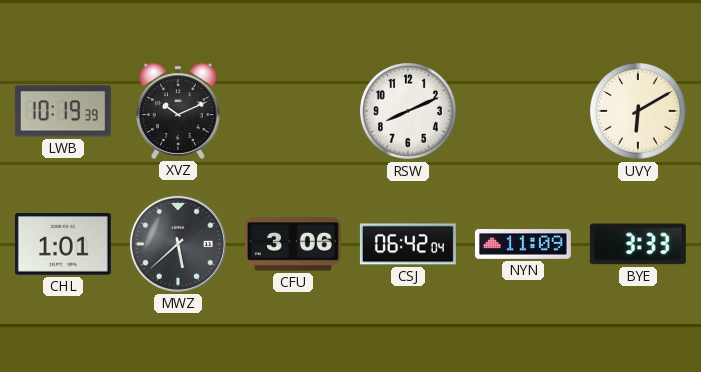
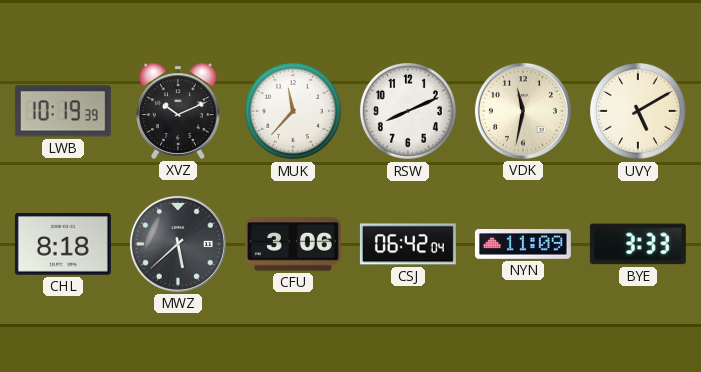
MUK: none -> 11:37
VDK: none -> 11:32
UVY: 6:10 -> 5:10
CHL: 1:01 -> 8:18
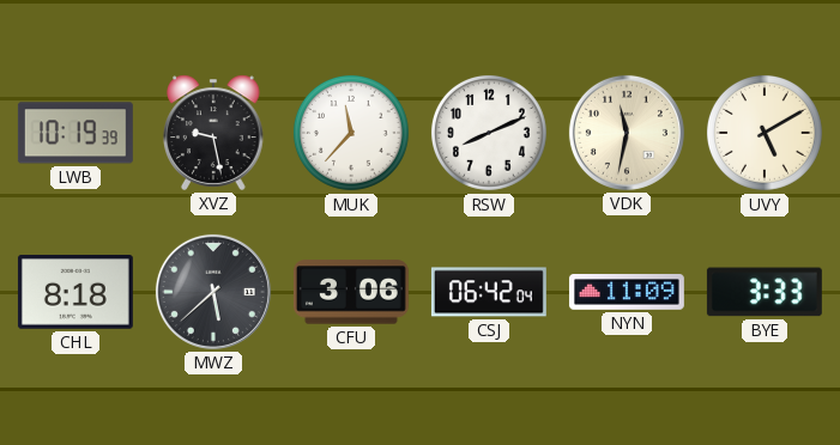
XVZ: 10:11 -> 9:28
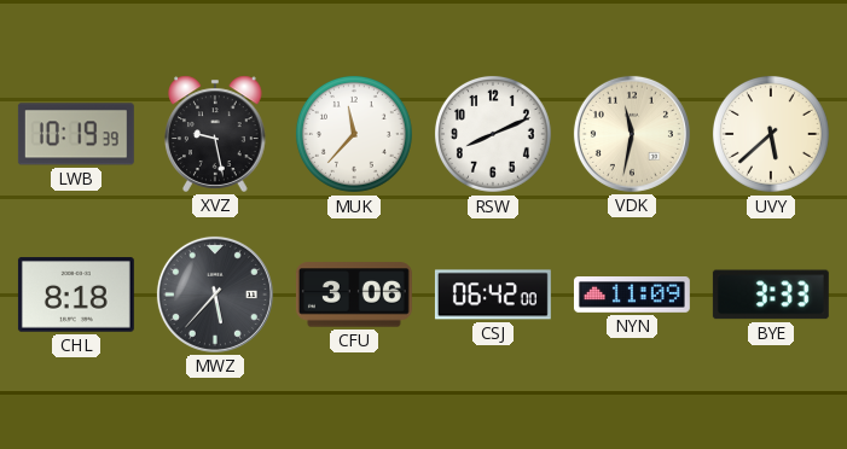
UVY: 5:10 -> 5:38
MWZ: 5:38 -> 5:37
CSJ: 06:42:04 -> 06:42:00
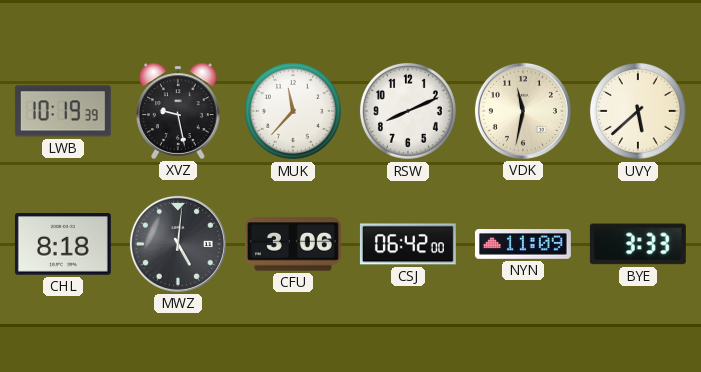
MWZ: 5:37 -> 5:01
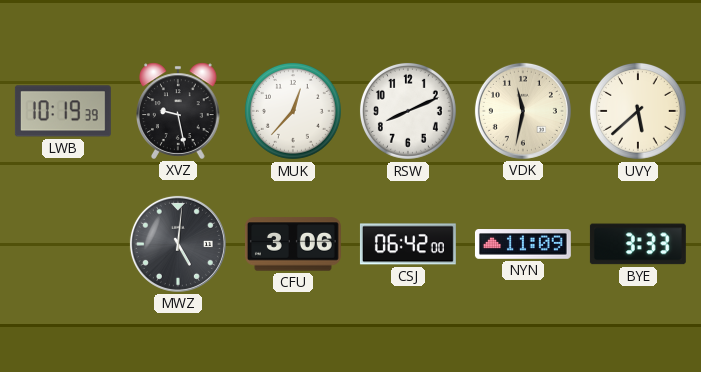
MUK: 11:37 -> 12:37
CHL: 8:18 -> none
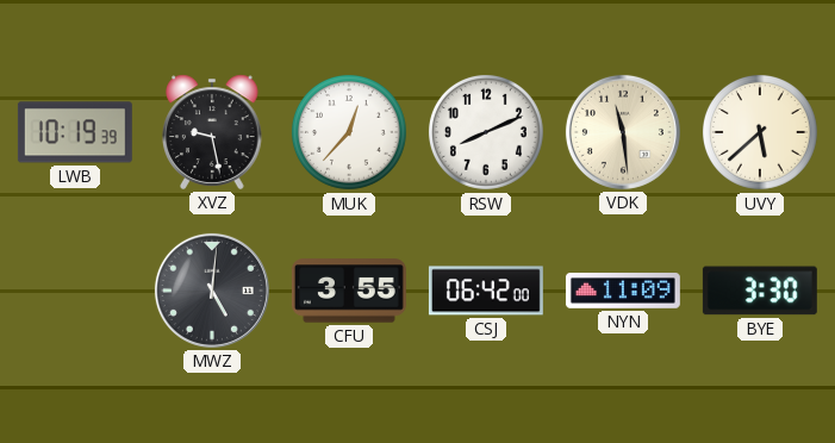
VDK: 11:32 -> 11:29
CFU: 3:06 -> 3:55
BYE: 3:33 -> 3:30
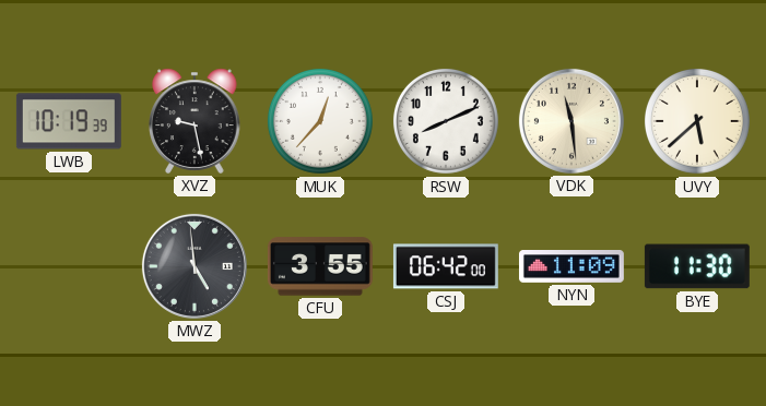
MWZ: 5:01 -> 4:59
BYE: 3:30 -> 11:30
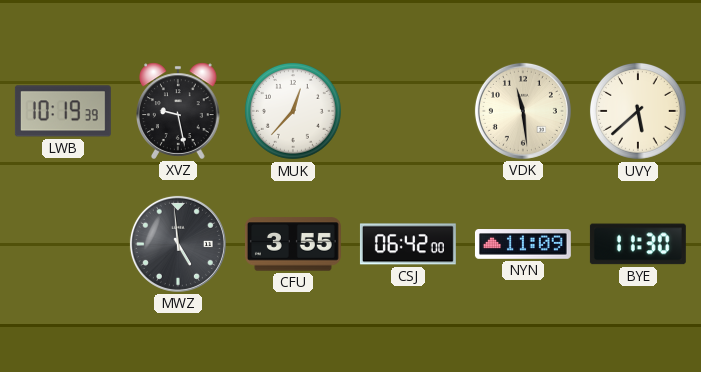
RSW: 8:11 -> none
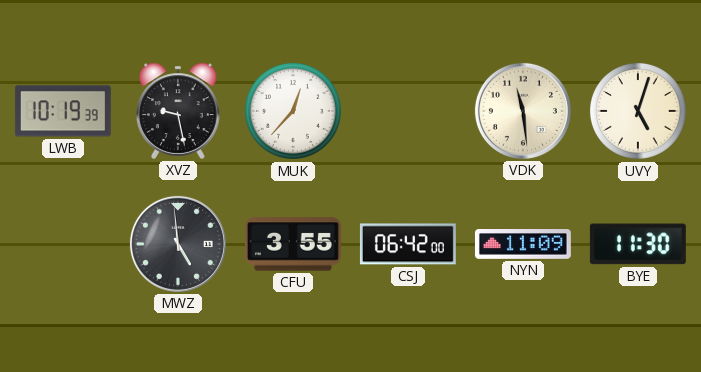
UVY: 5:38 -> 5:03
